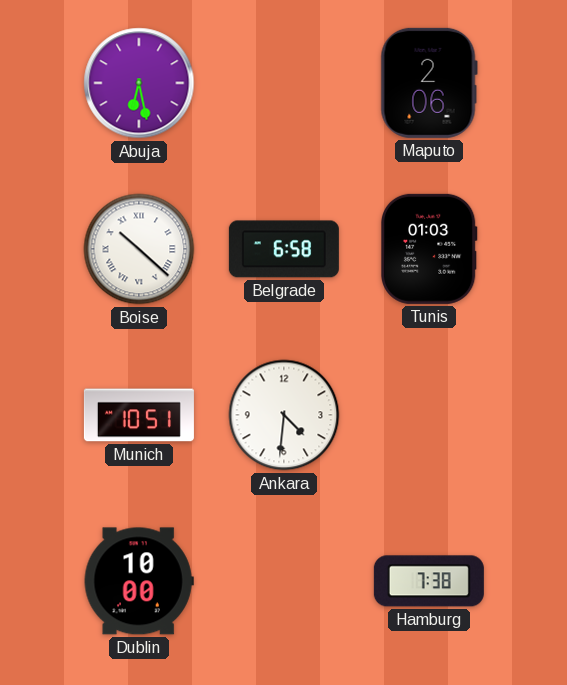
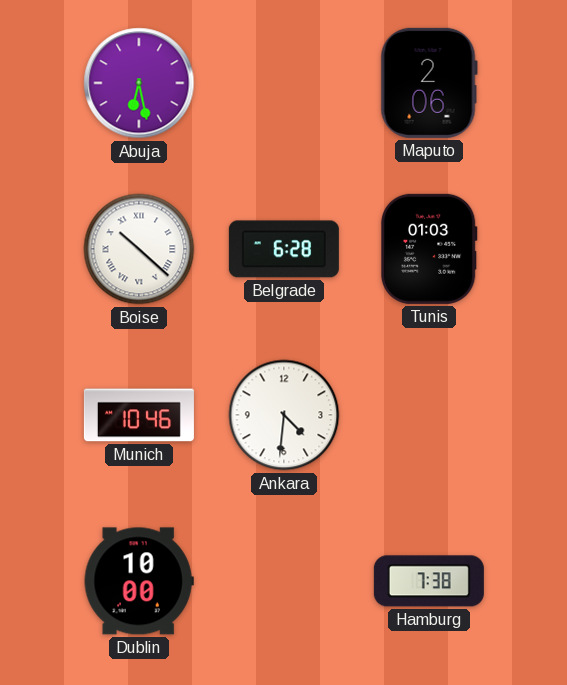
Belgrade: 6:58 -> 6:28
Munich: 10:51 -> 10:46
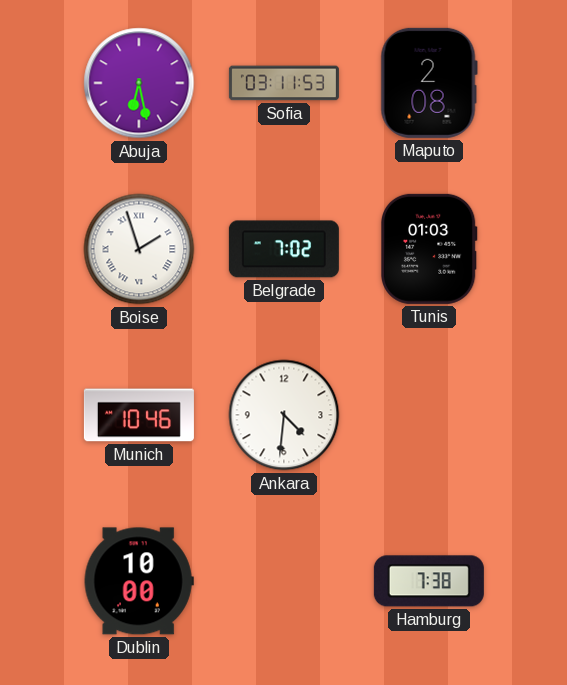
Sofia: none -> 03:11
Maputo: 2:06 -> 2:08
Boise: 10:22 -> 1:57
Belgrade: 6:28 -> 7:02
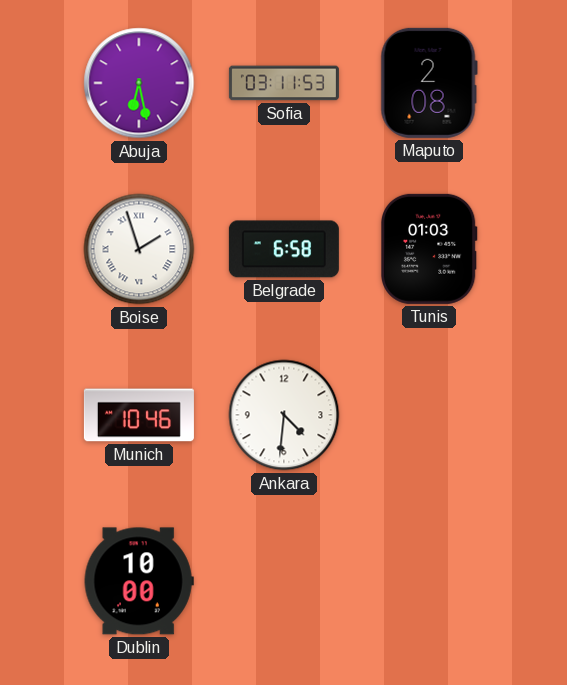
Belgrade: 7:02 -> 6:58
Hamburg: 7:38 -> none
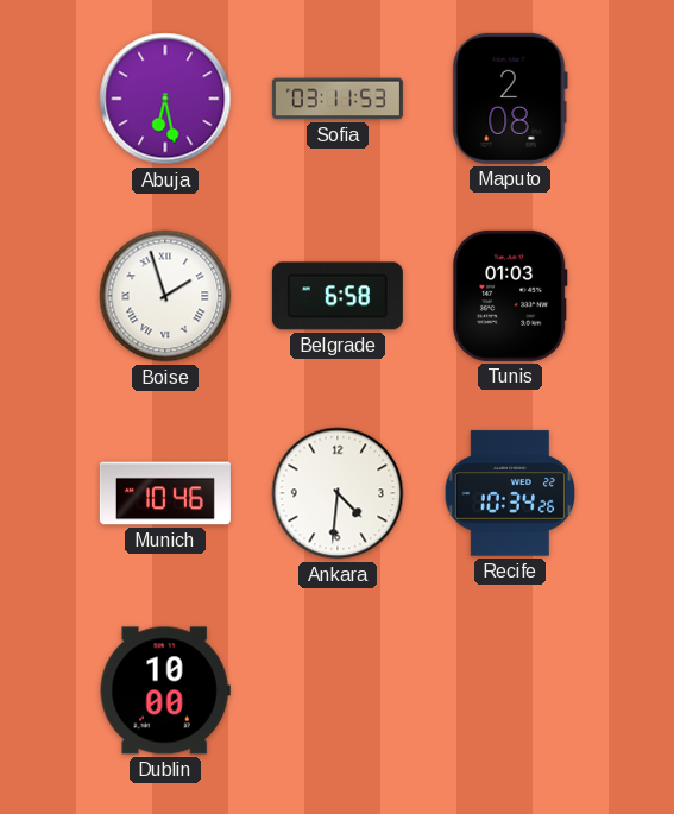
Recife: none -> 10:34
